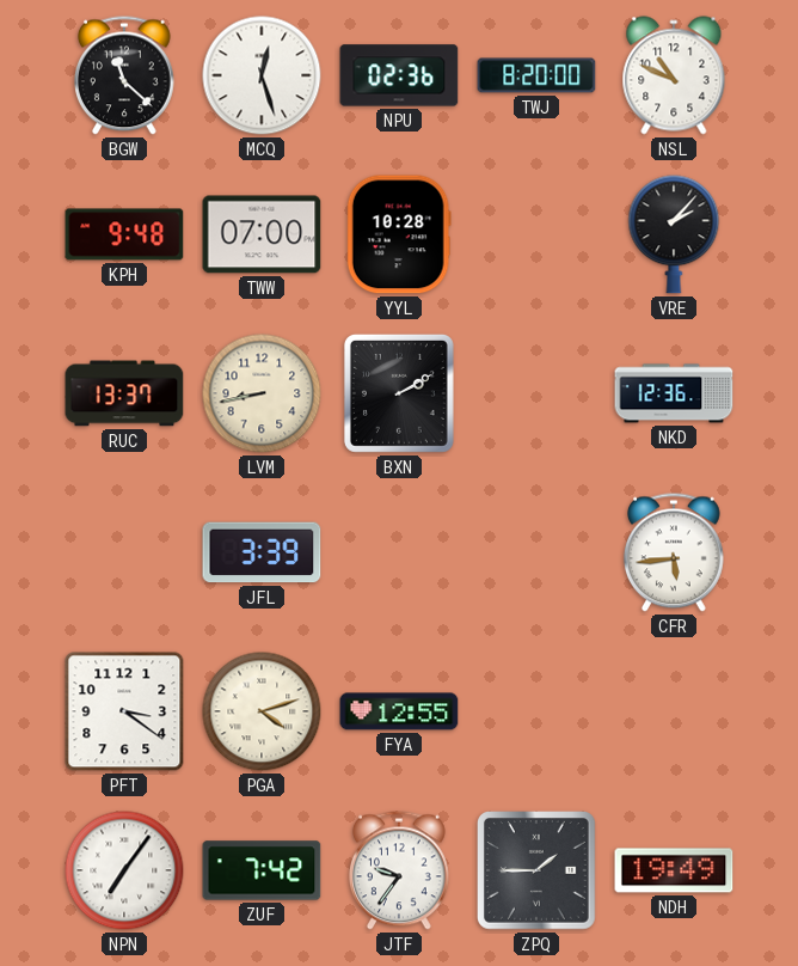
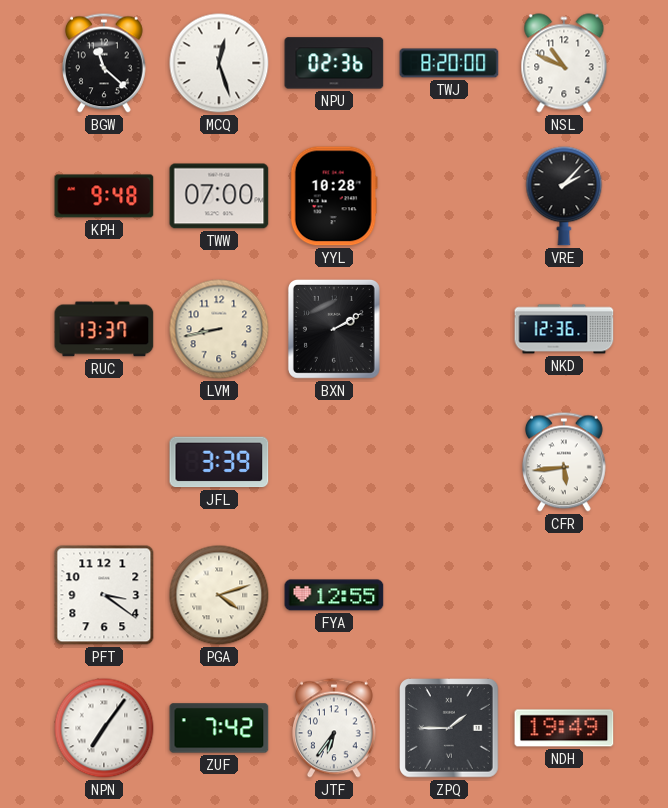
JTF: 9:36 -> 6:36
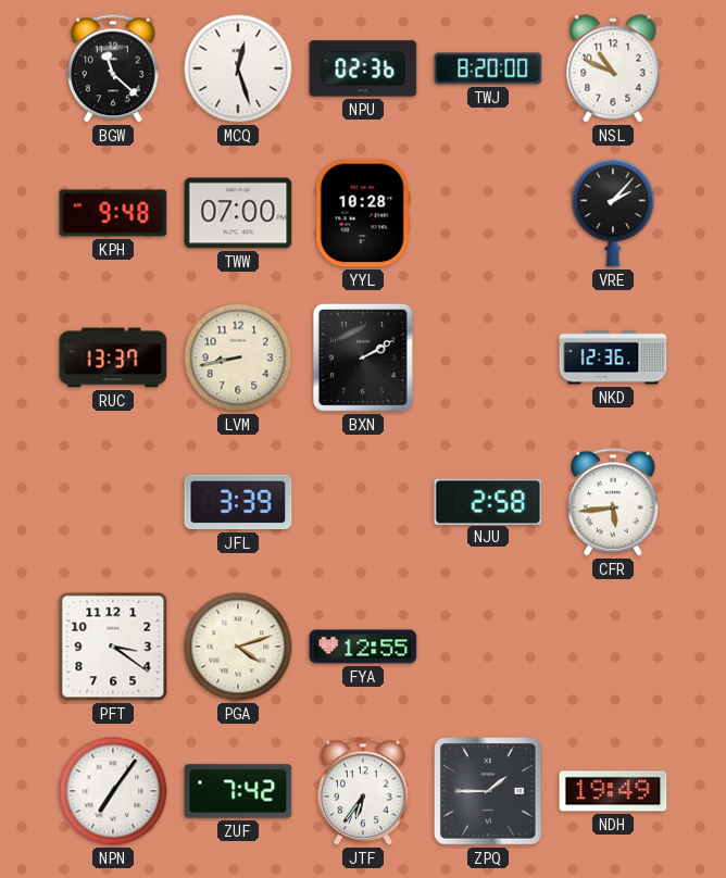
NJU: none -> 2:58
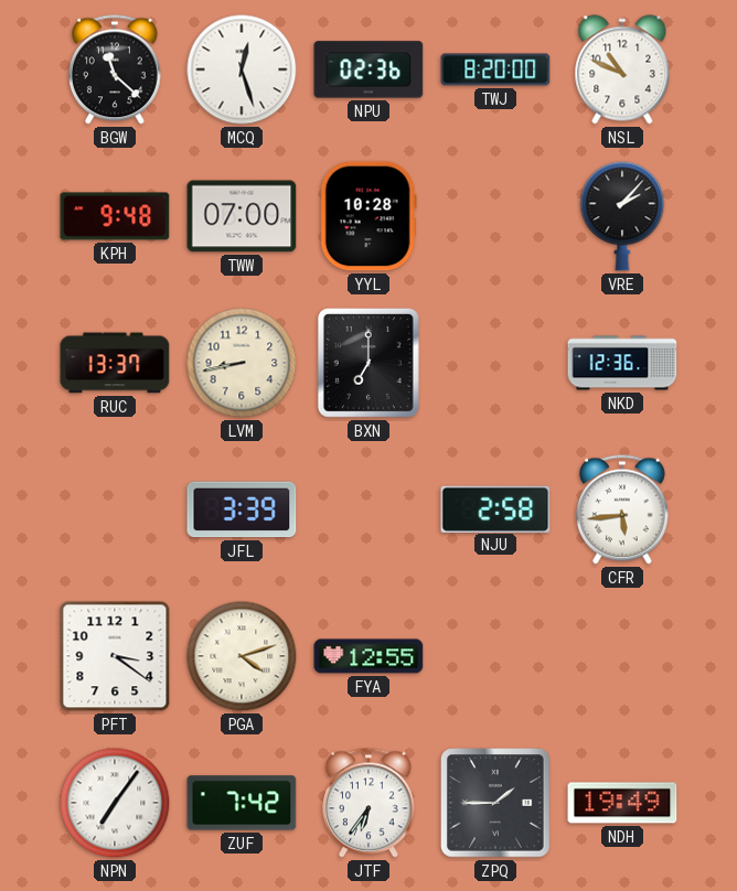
BXN: 2:10 -> 7:00
